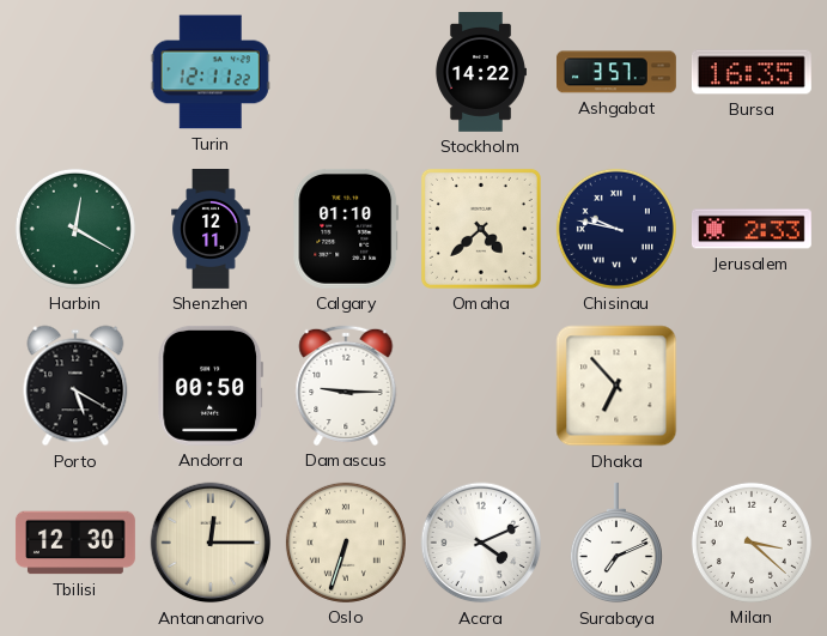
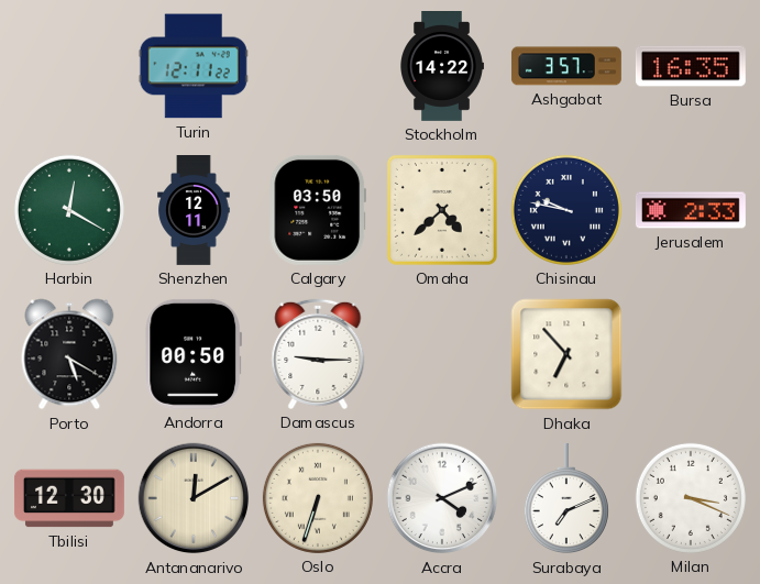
Calgary: 01:10 -> 03:50
Antananarivo: 12:15 -> 12:10
Milan: 3:22 -> 3:19
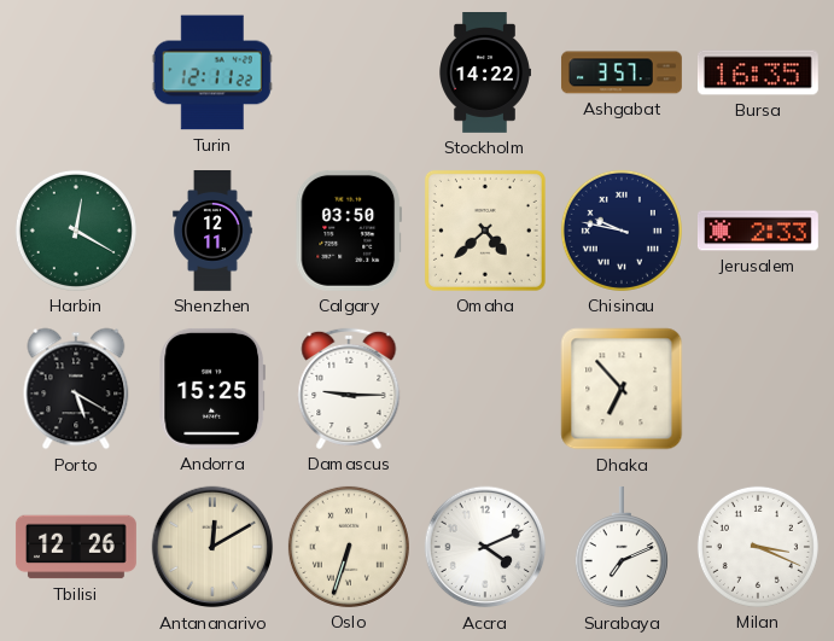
Andorra: 00:50 -> 15:25
Tbilisi: 12:30 -> 12:26
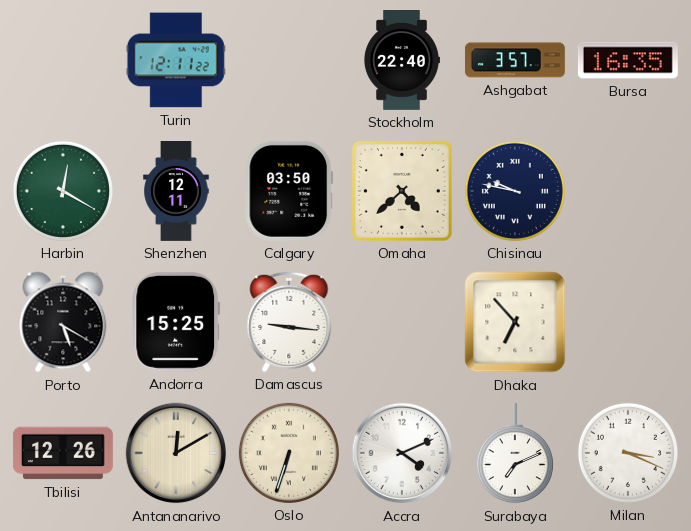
Stockholm: 14:22 -> 22:40
Jerusalem: 2:33 -> none
Damascus: 9:15 -> 9:16
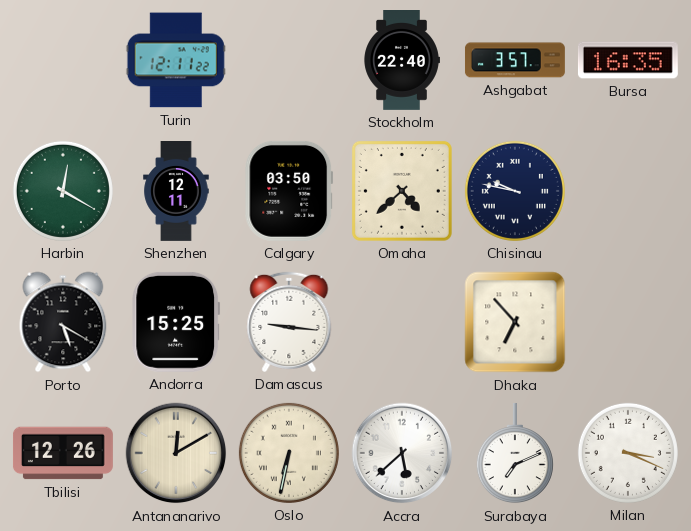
Oslo: 6:33 -> 6:32
Accra: 4:11 -> 5:38
